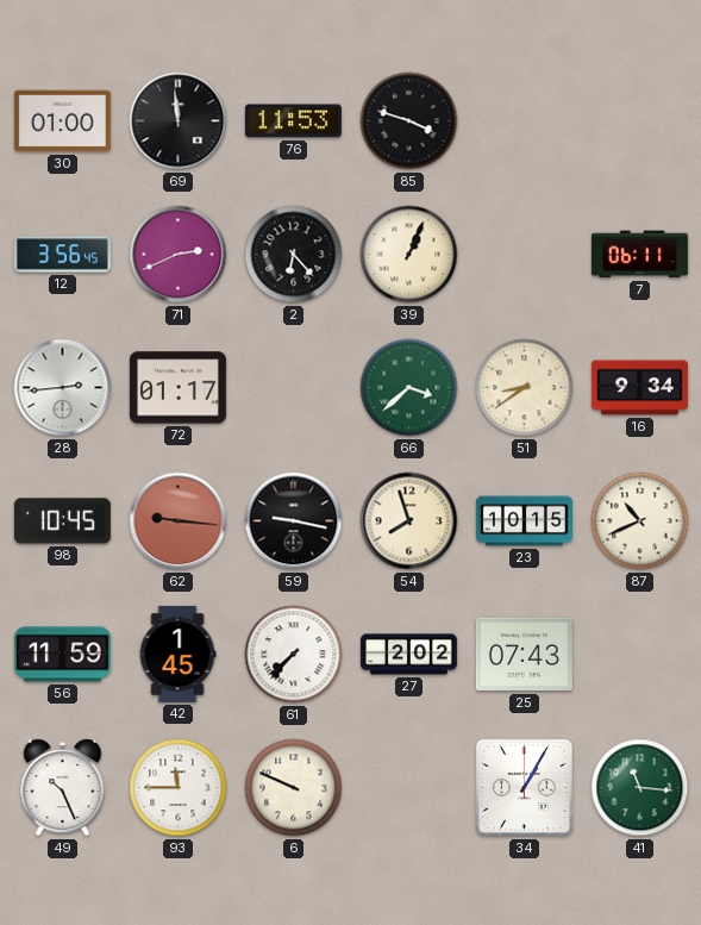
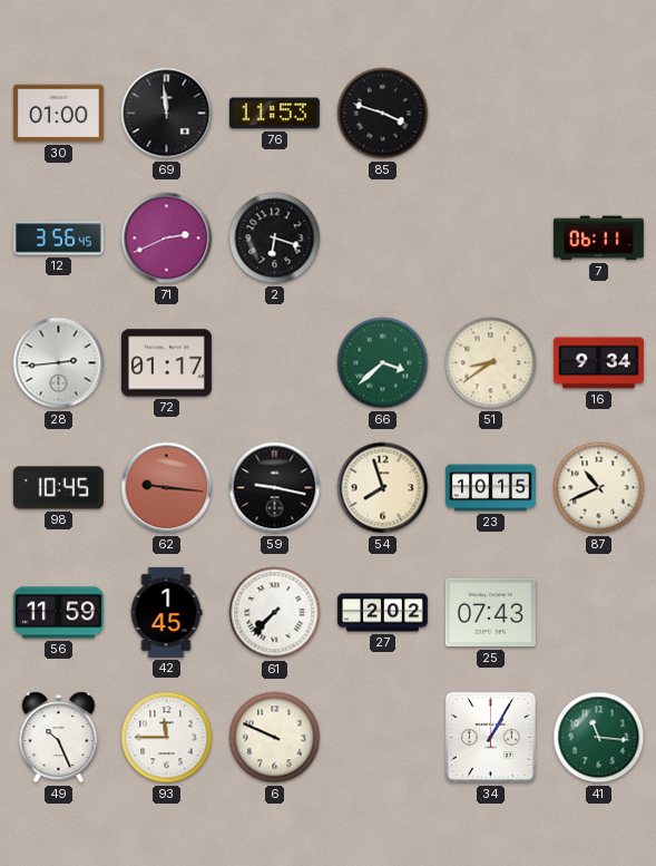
2: 6:23 -> 6:18
39: 1:04 -> none
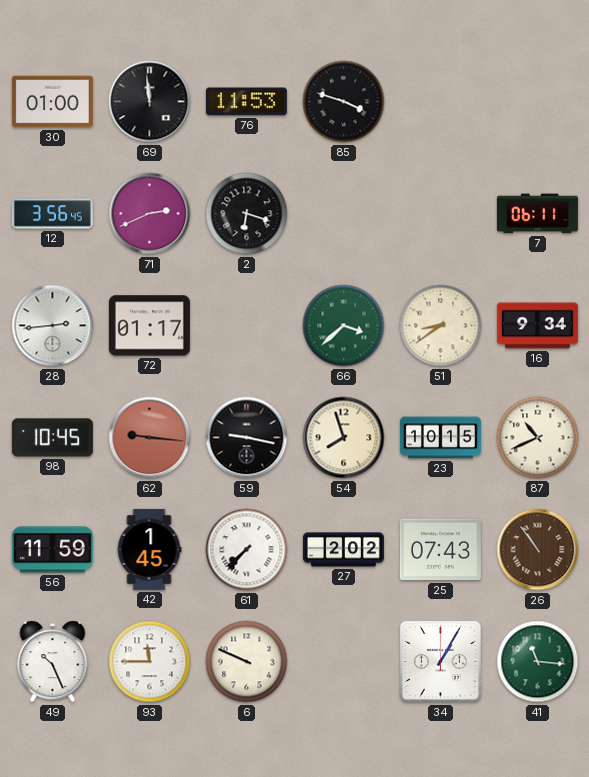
26: none -> 10:54
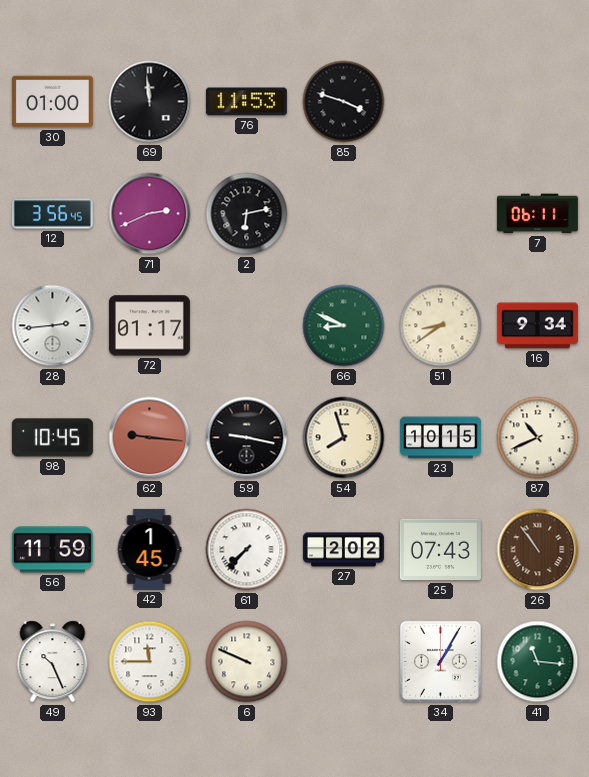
2: 6:18 -> 6:13
66: 3:38 -> 8:49
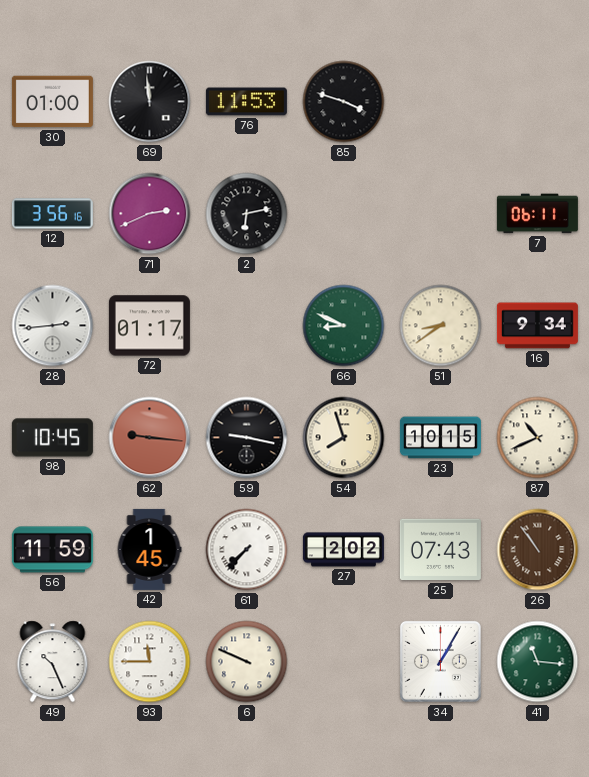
12: 3:56:45 -> 3:56:16
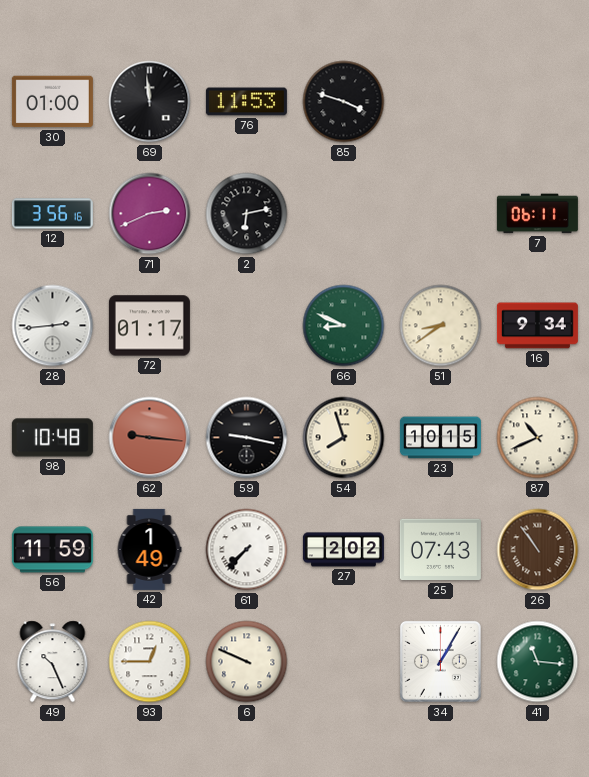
98: 10:45 -> 10:48
42: 1:45 -> 1:49
93: 11:45 -> 12:45
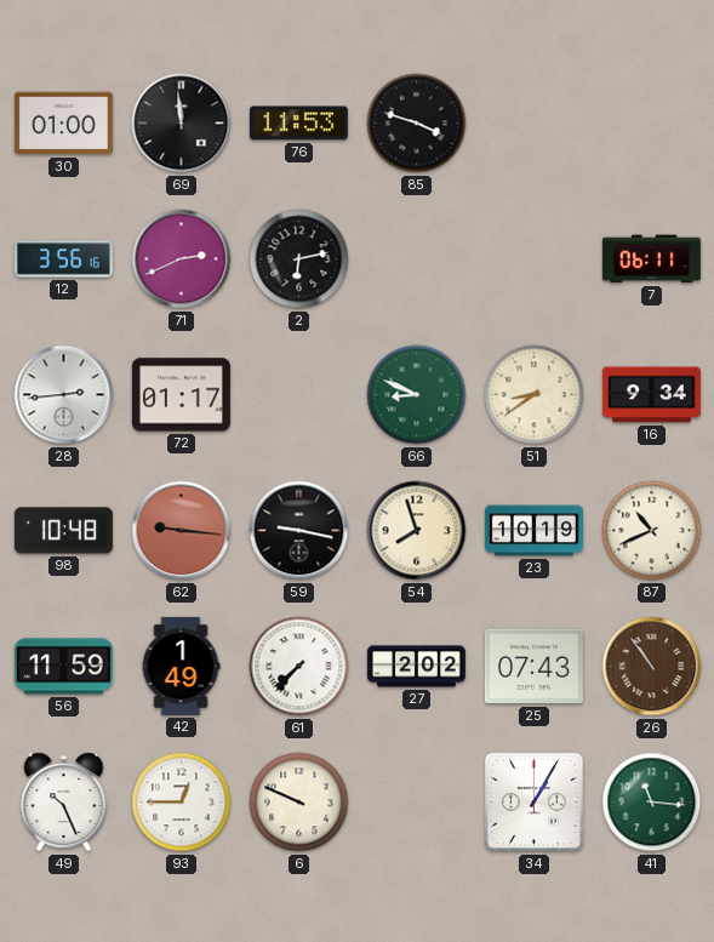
23: 10:15 -> 10:19
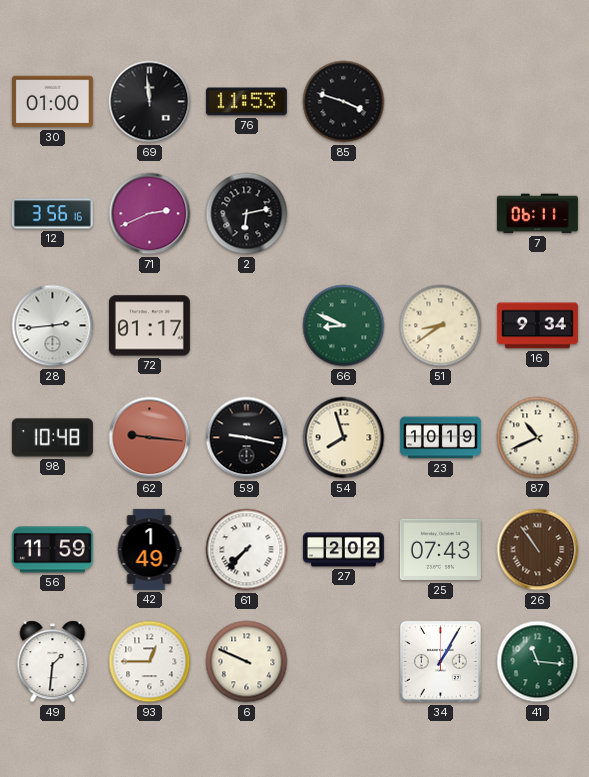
49: 10:26 -> 1:31
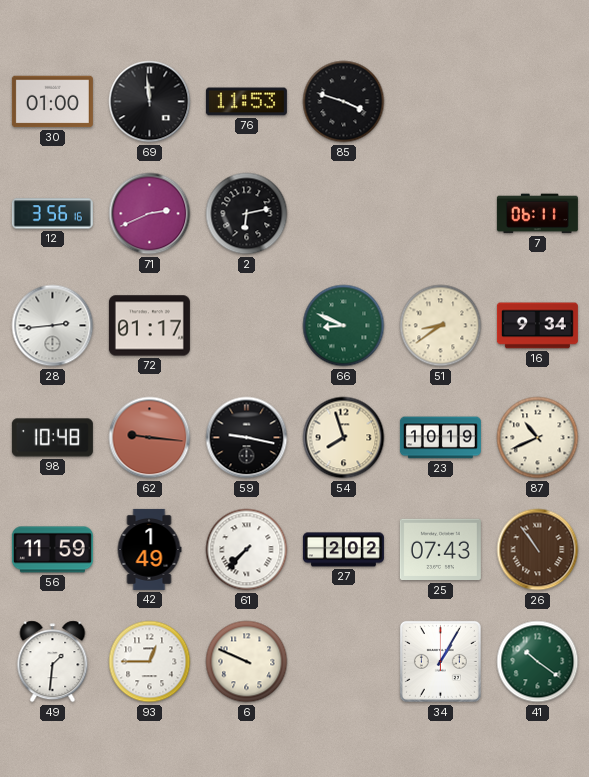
41: 11:16 -> 10:21
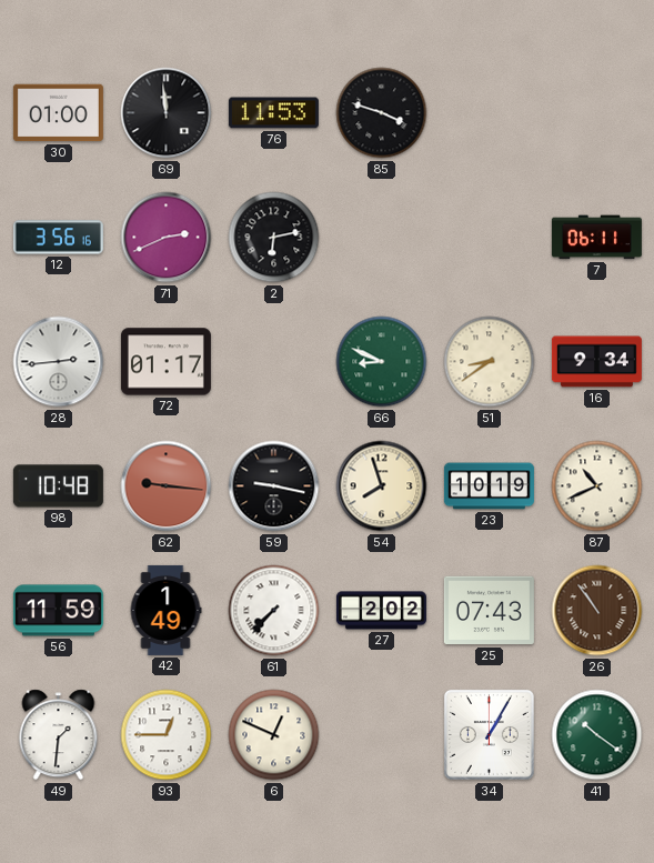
6: 9:49 -> 12:49
